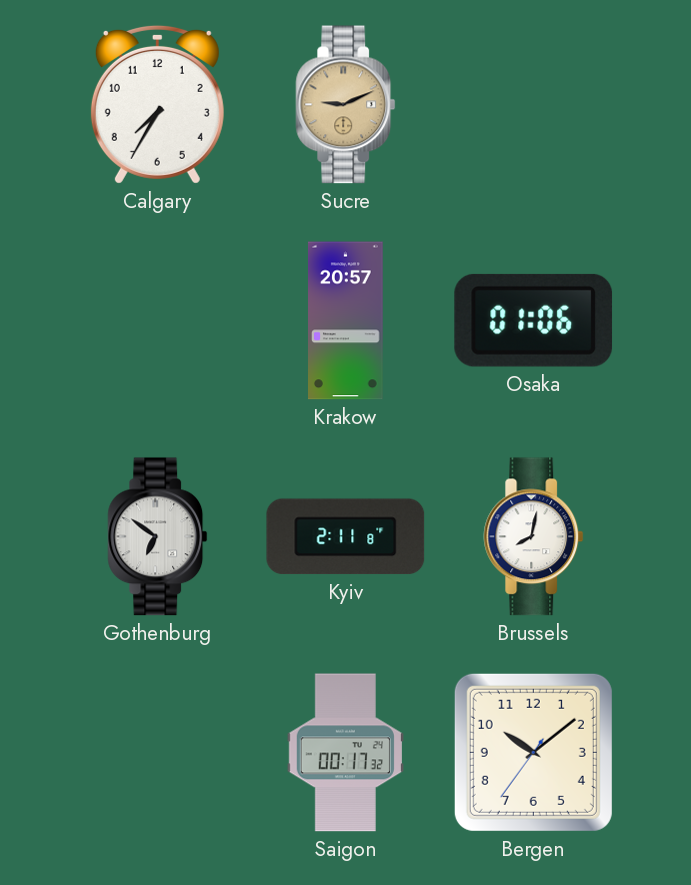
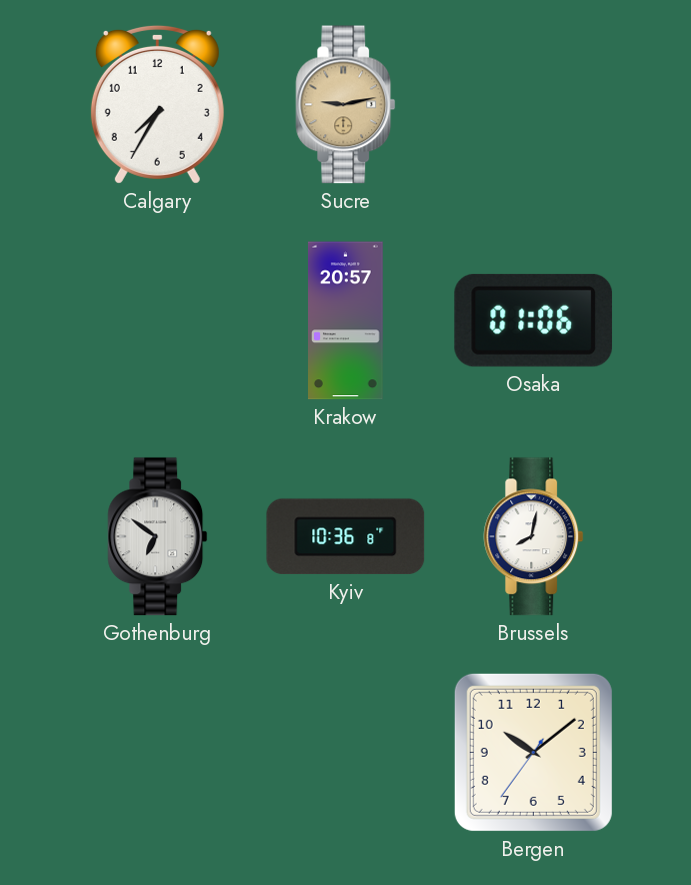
Sucre: 9:11 -> 9:13
Kyiv: 2:11 -> 10:36
Saigon: 00:17 -> none
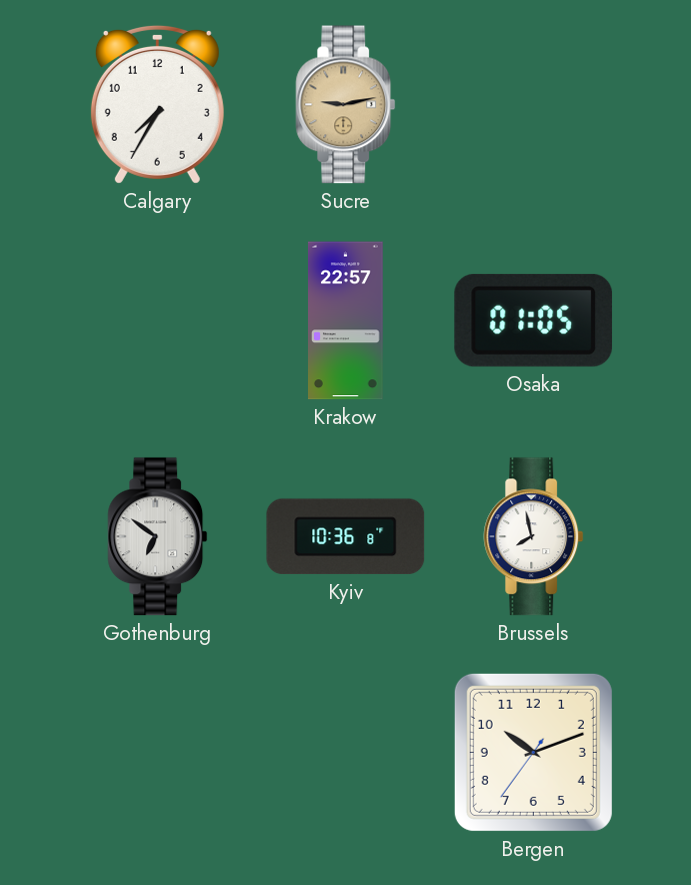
Krakow: 20:57 -> 22:57
Osaka: 01:06 -> 01:05
Brussels: 8:02 -> 7:58
Bergen: 10:08 -> 10:11
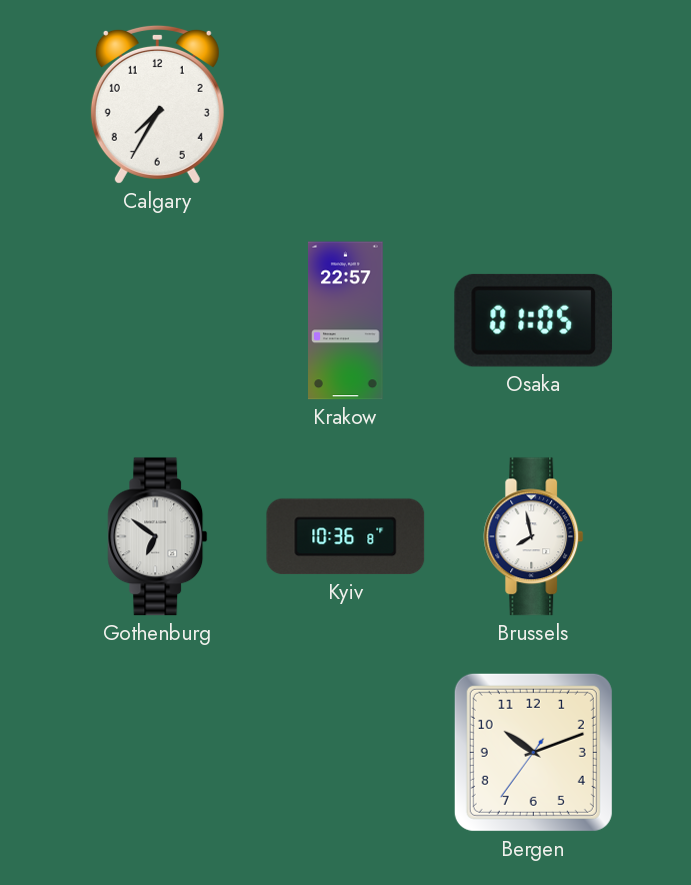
Sucre: 9:13 -> none
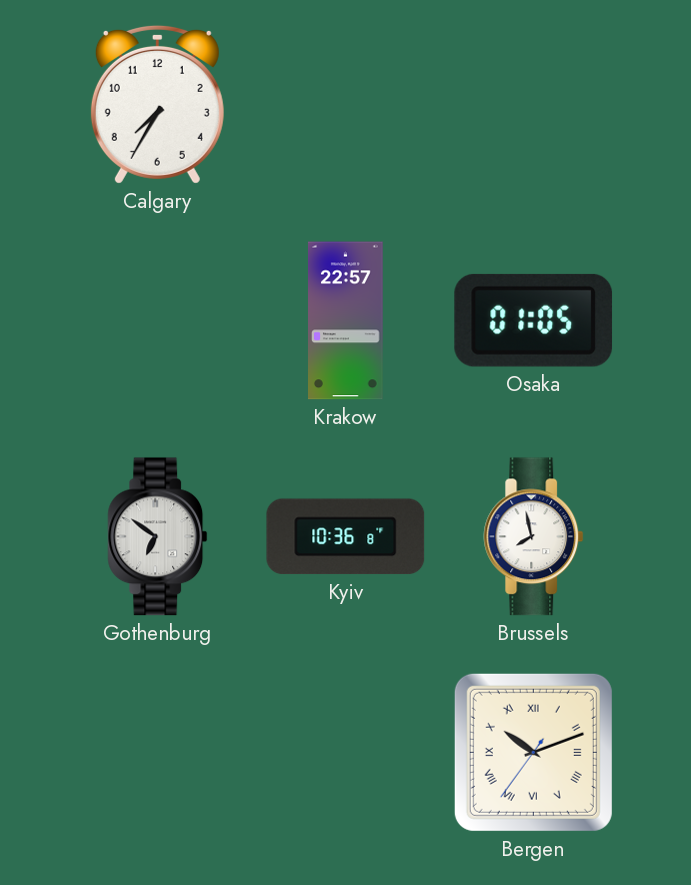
Bergen numerals: Arabic -> Roman
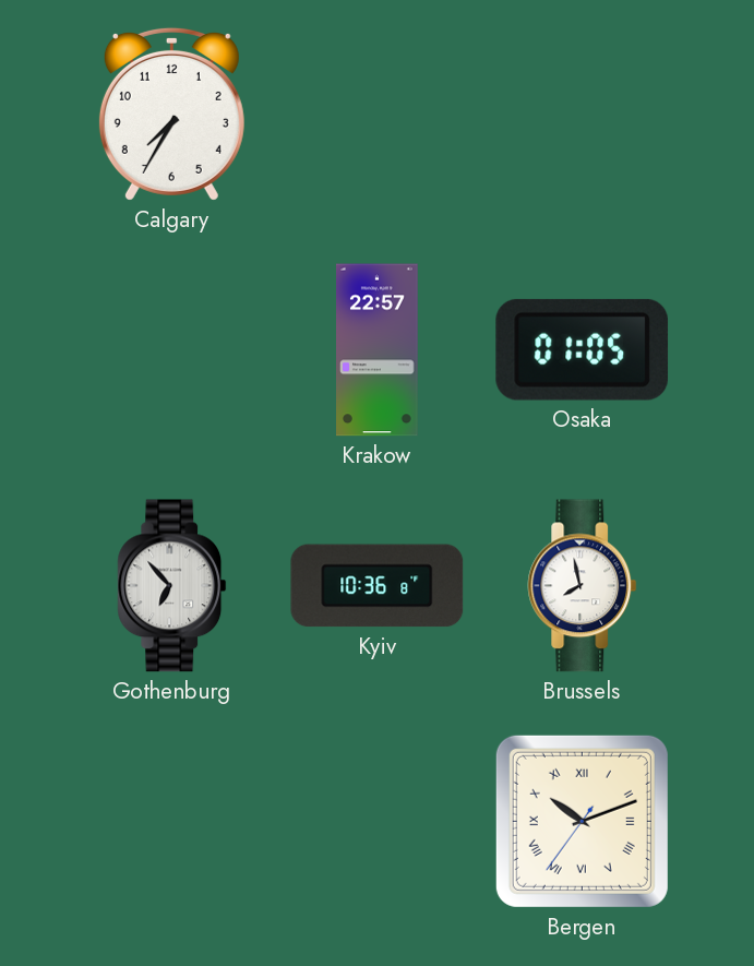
Gothenburg: 6:51 -> 6:53
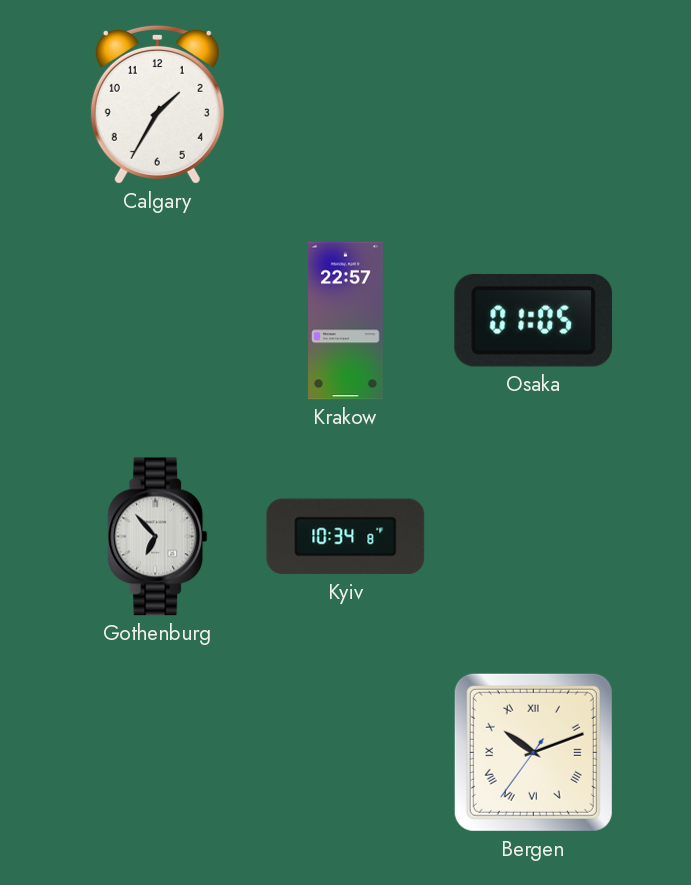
Calgary: 7:35 -> 1:35
Kyiv: 10:36 -> 10:34
Brussels: 7:58 -> none
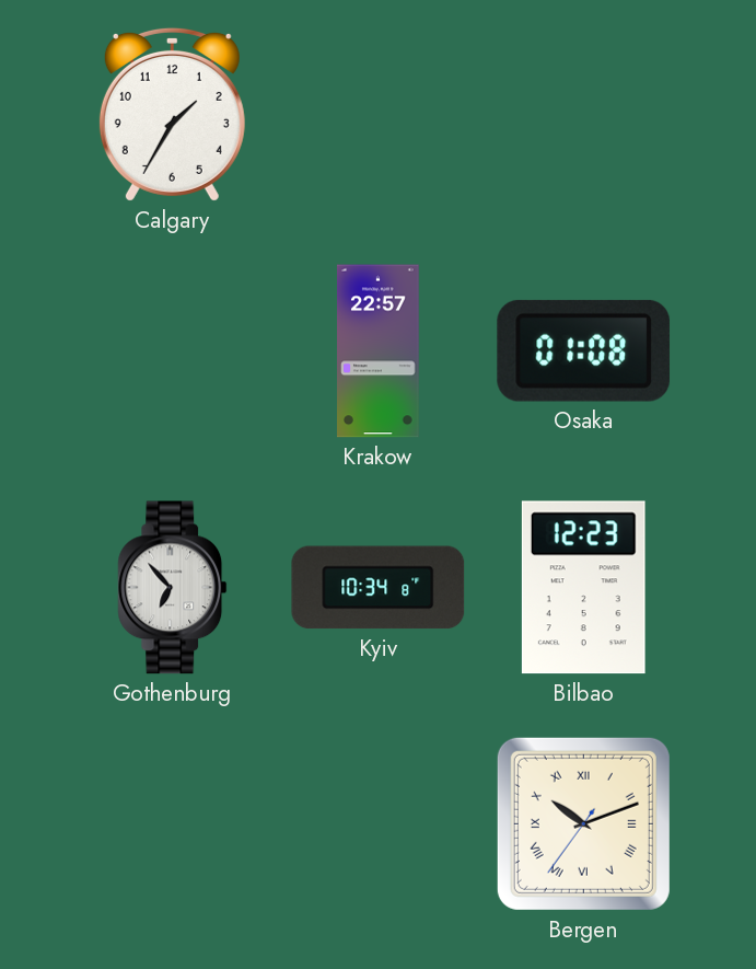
Osaka: 01:05 -> 01:08
Bilbao: none -> 12:23
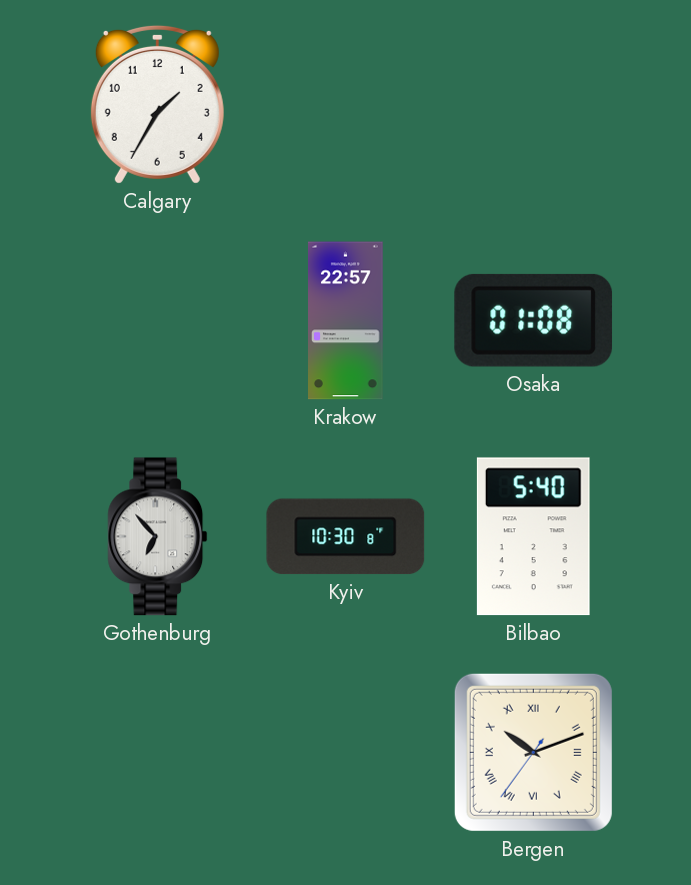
Kyiv: 10:34 -> 10:30
Bilbao: 12:23 -> 5:40
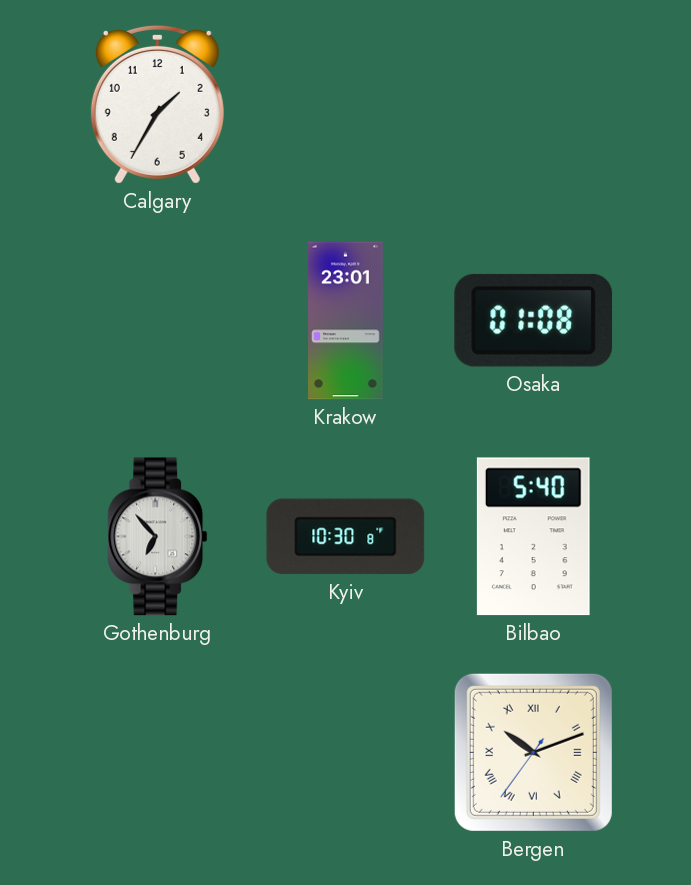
Krakow: 22:57 -> 23:01
